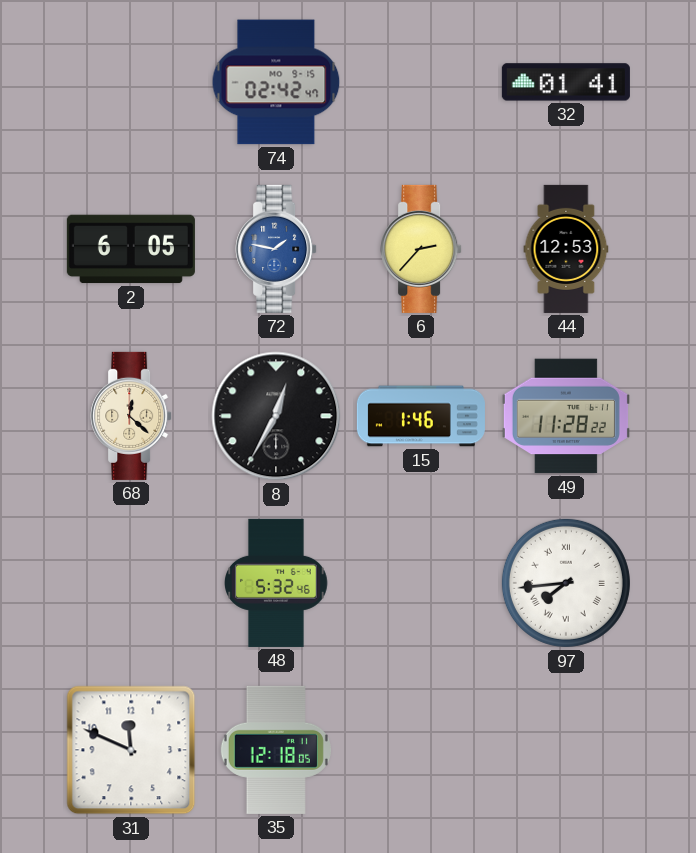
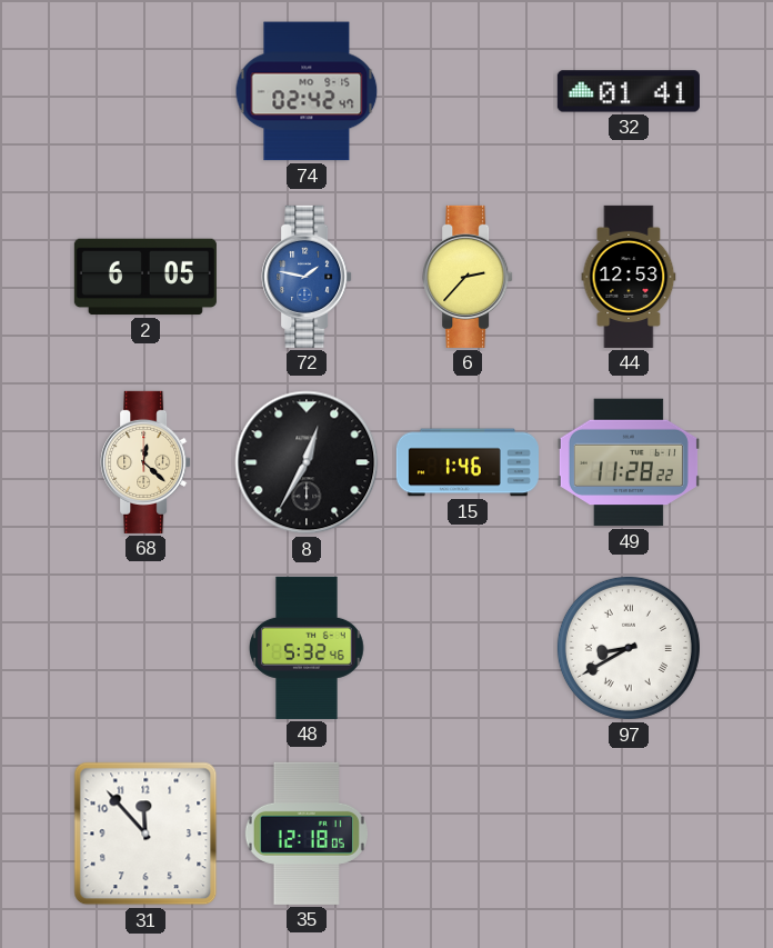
97: 7:44 -> 8:40
31: 11:49 -> 11:53
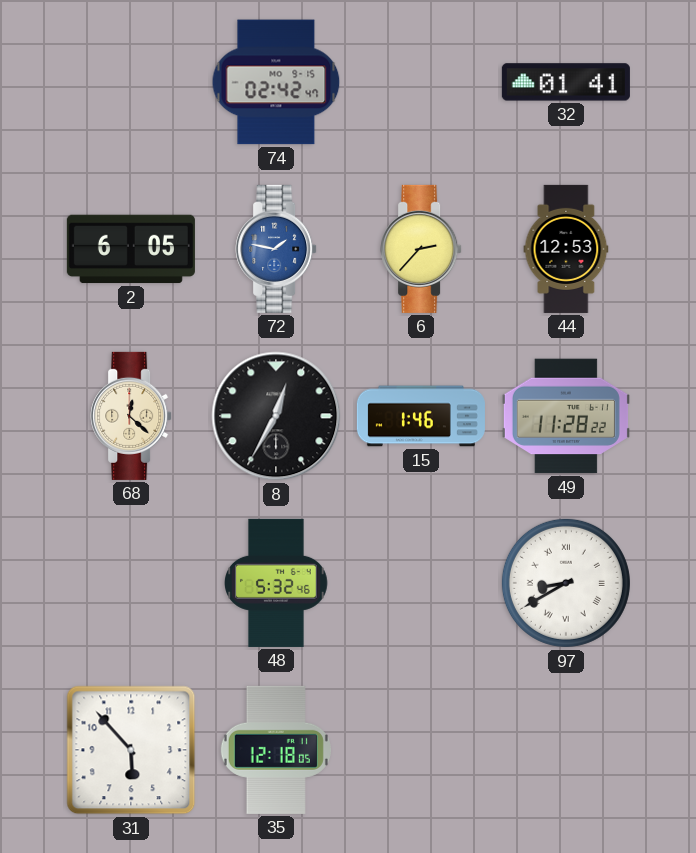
31: 11:53 -> 5:53
